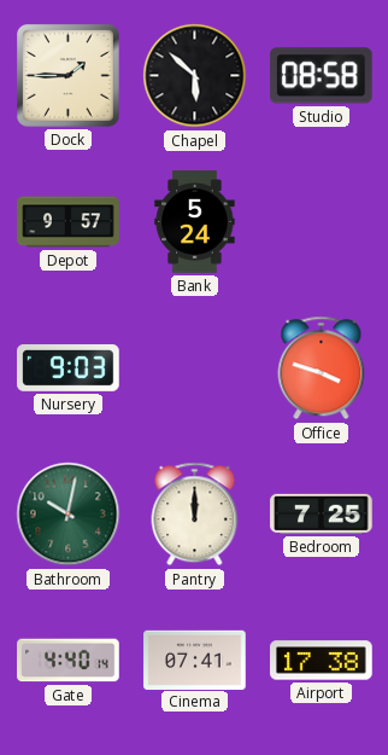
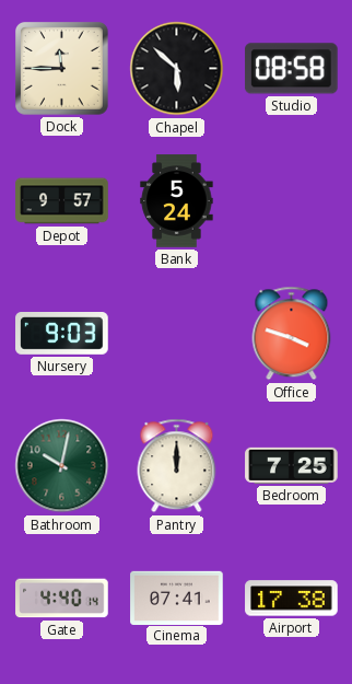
Dock: 1:45 -> 11:45
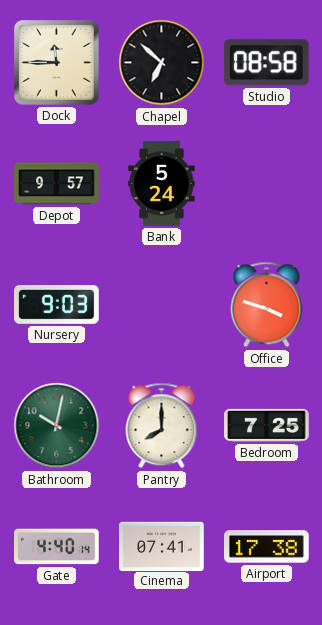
Chapel: 5:52 -> 6:52
Pantry: 12:00 -> 8:00
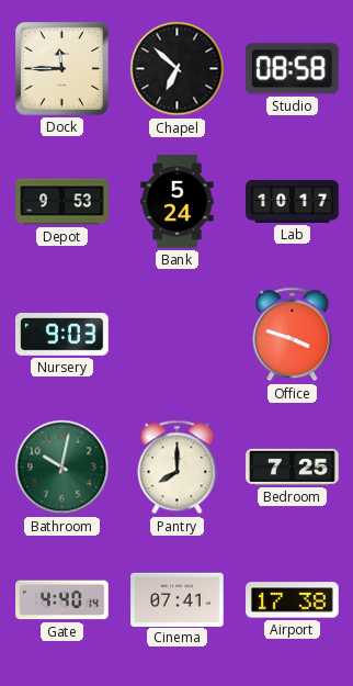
Depot: 9:57 -> 9:53
Lab: none -> 10:17
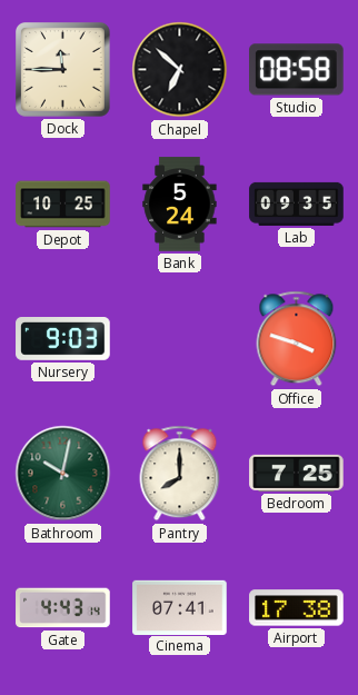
Depot: 9:53 -> 10:25
Lab: 10:17 -> 09:35
Gate: 4:40 -> 4:43
